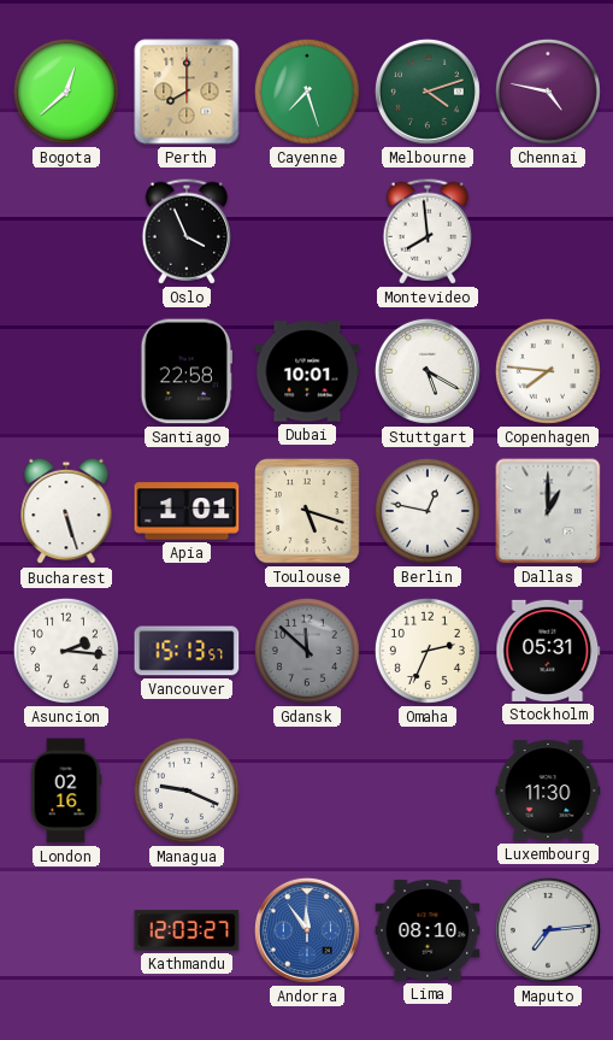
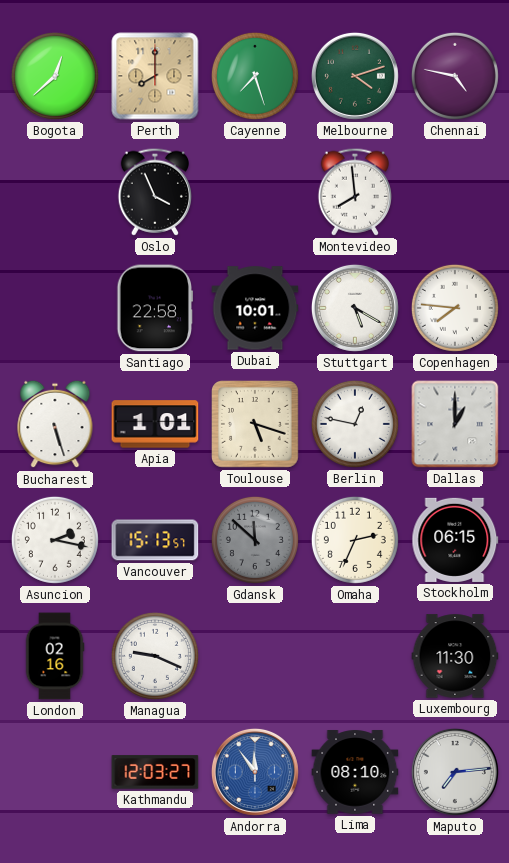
Asuncion: 2:16 -> 2:17
Stockholm: 05:31 -> 06:15
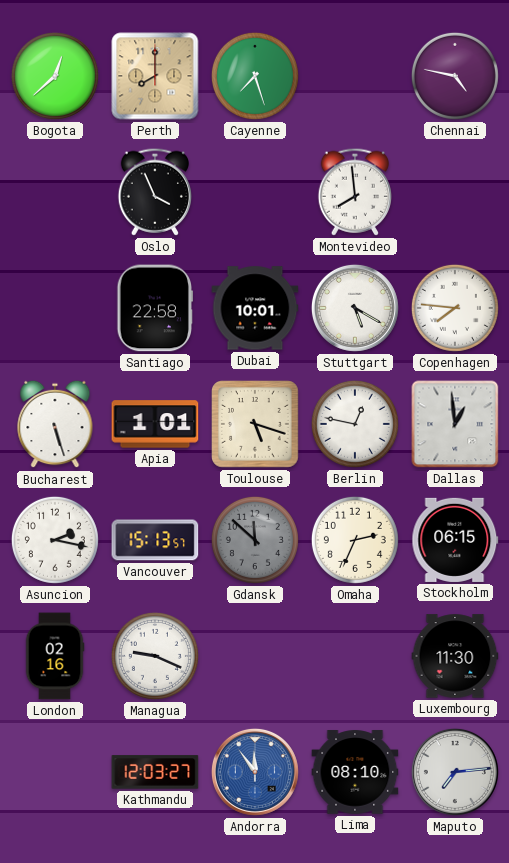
Melbourne: 4:12 -> none
Dallas: 1:00 -> 12:59
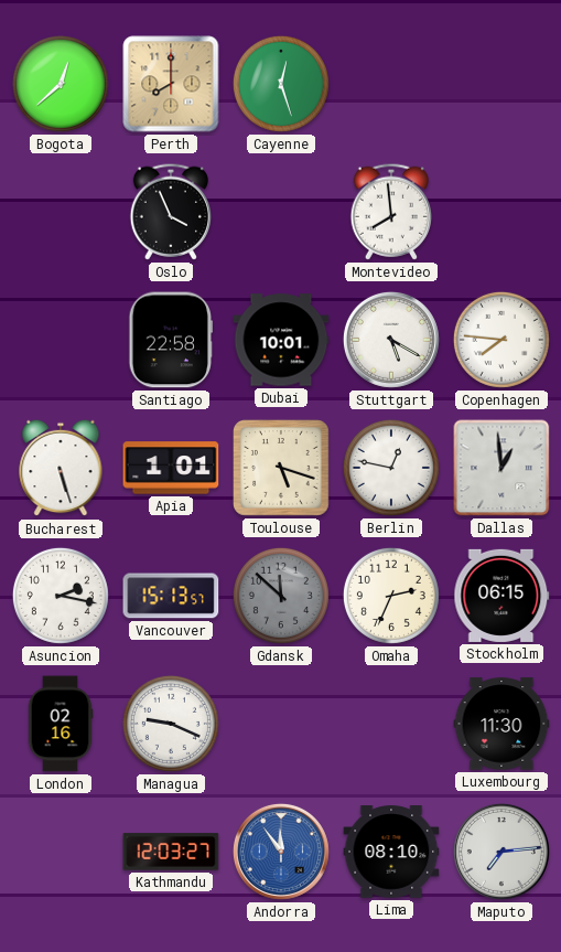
Cayenne: 7:27 -> 12:27
Chennai: 4:47 -> none
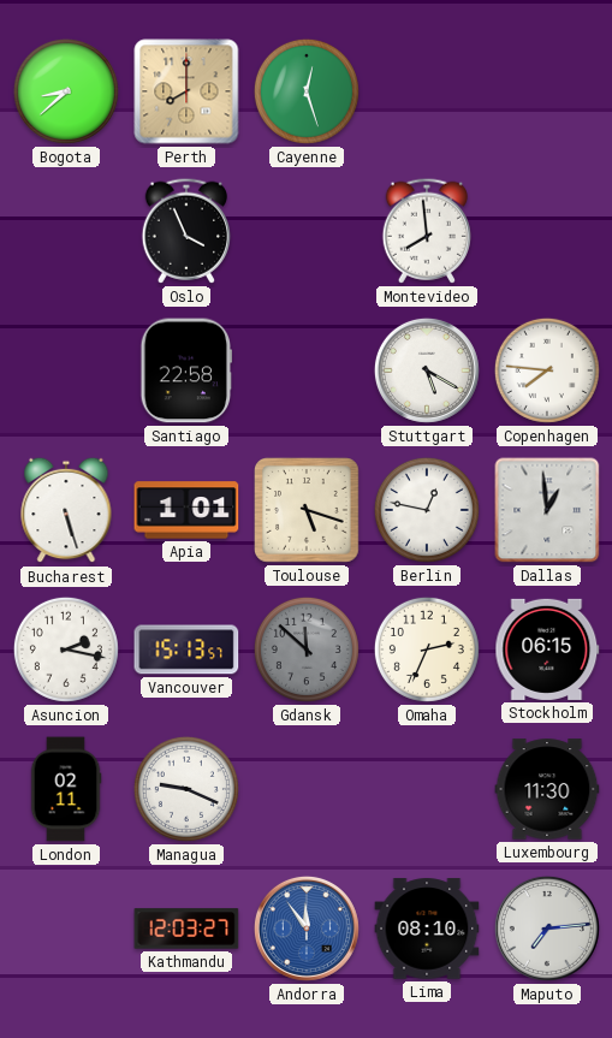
Bogota: 12:38 -> 8:38
Dubai: 10:01 -> none
London: 02:16 -> 02:11
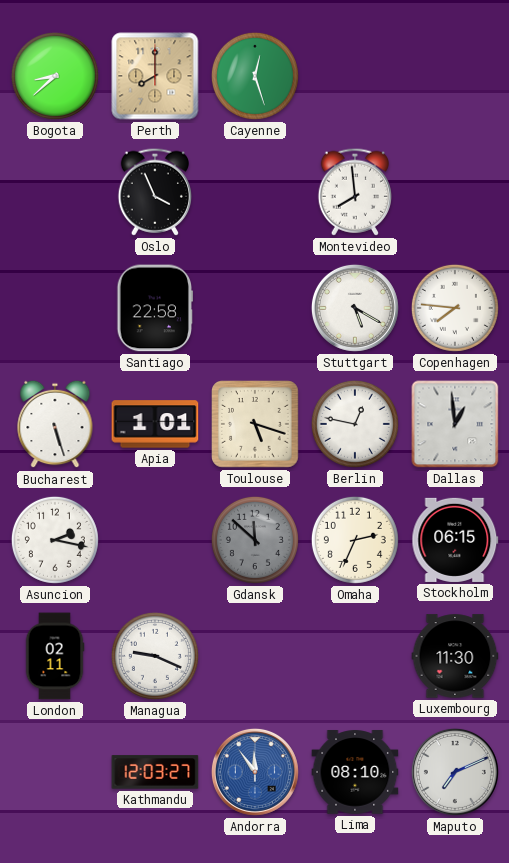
Vancouver: 15:13 -> none
Maputo: 7:14 -> 7:11
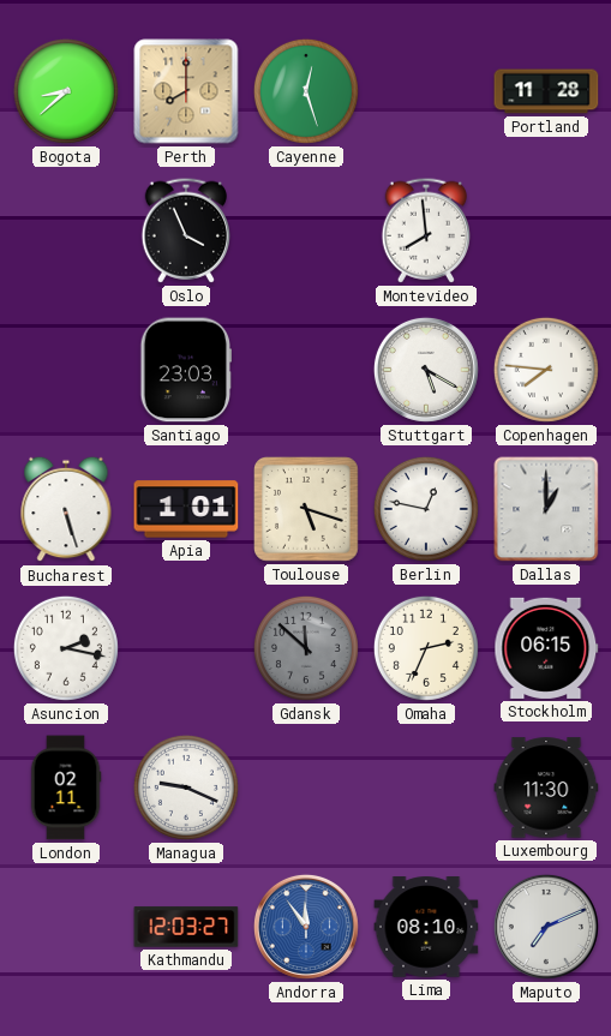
Portland: none -> 11:28
Santiago: 22:58 -> 23:03
Dallas: 12:59 -> 1:00
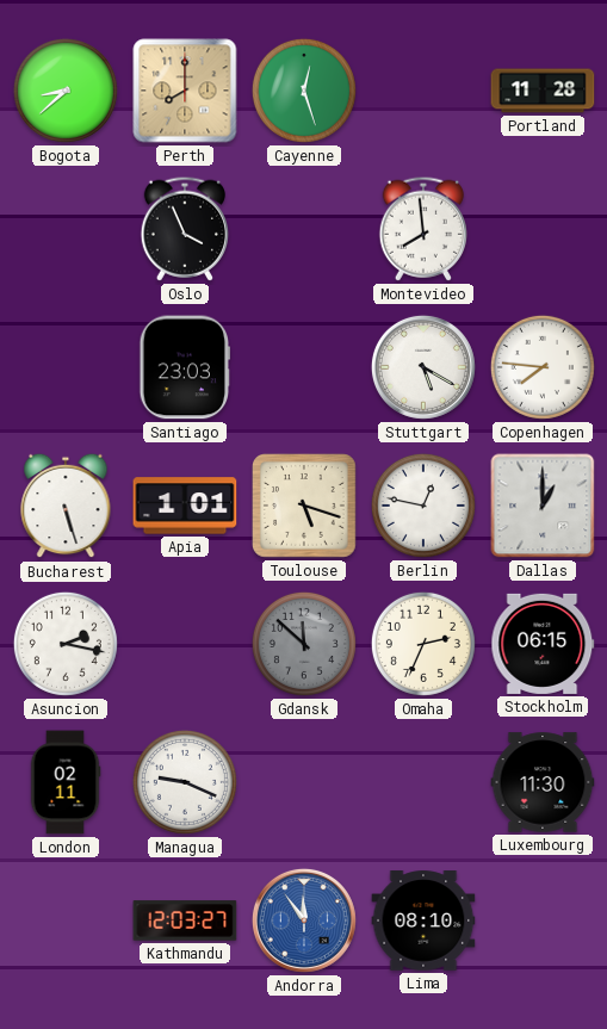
Maputo: 7:11 -> none
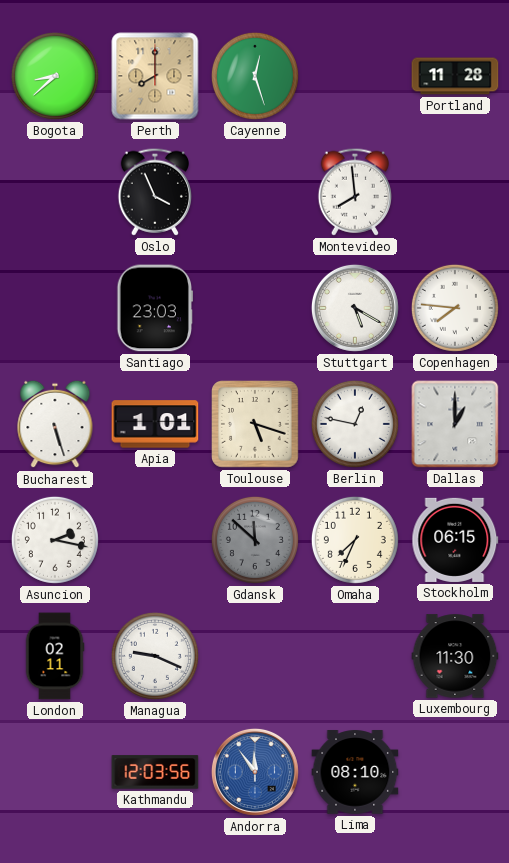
Omaha: 2:34 -> 7:34
Kathmandu: 12:03:27 -> 12:03:56
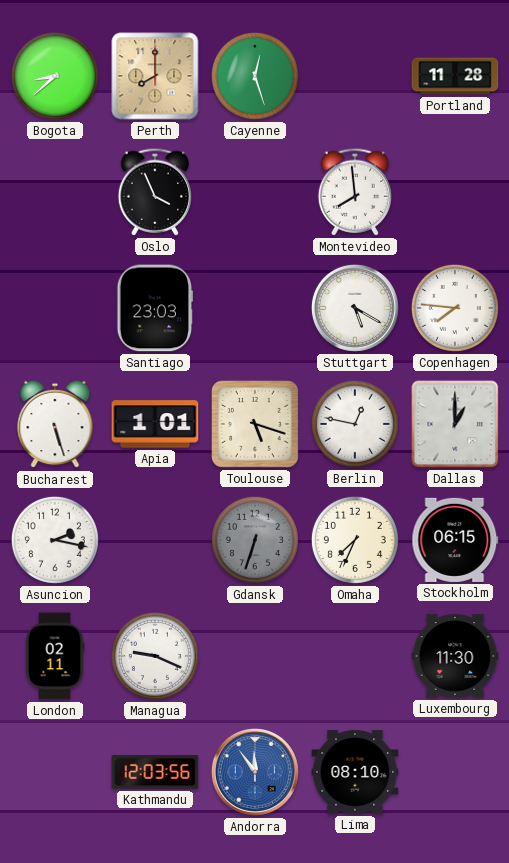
Gdansk: 11:52 -> 6:33
